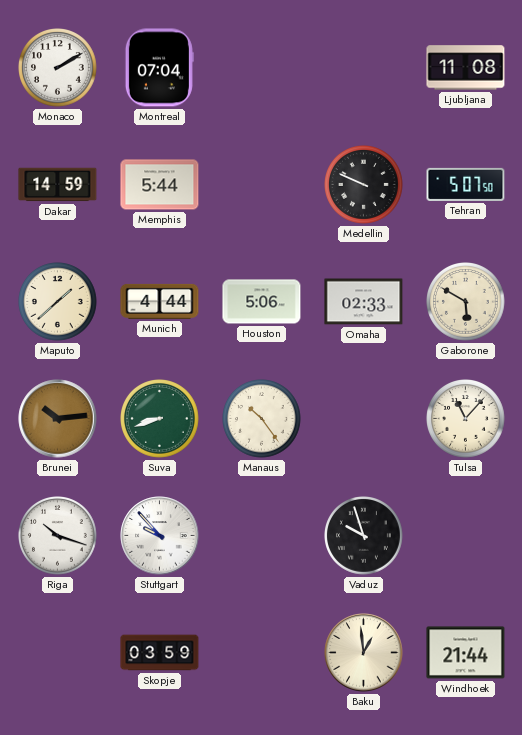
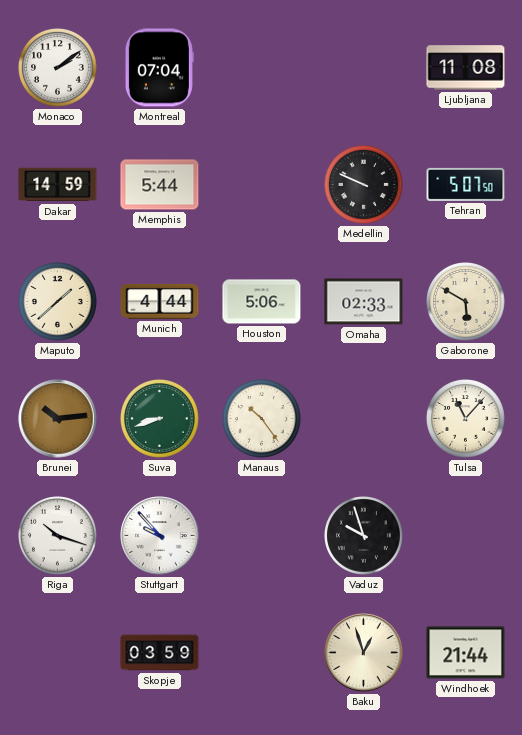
Monaco: 2:10 -> 2:09
Baku: 12:59 -> 12:57
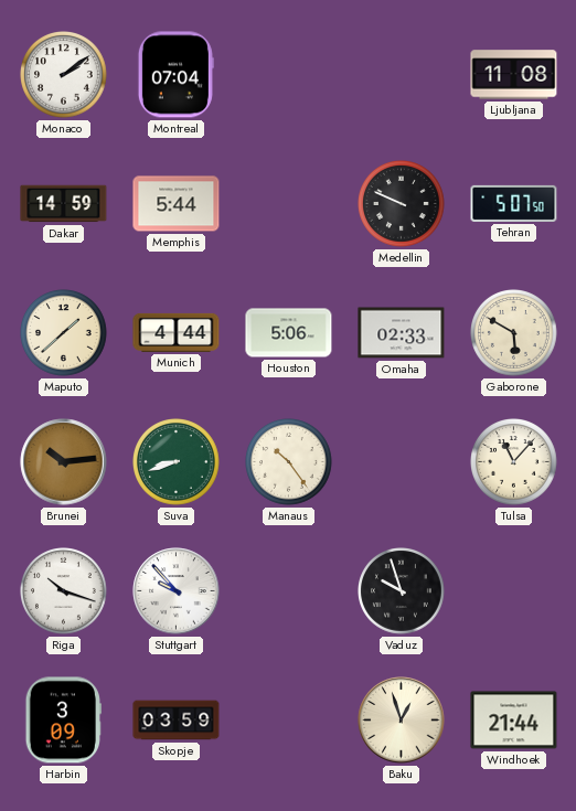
Harbin: none -> 3:09
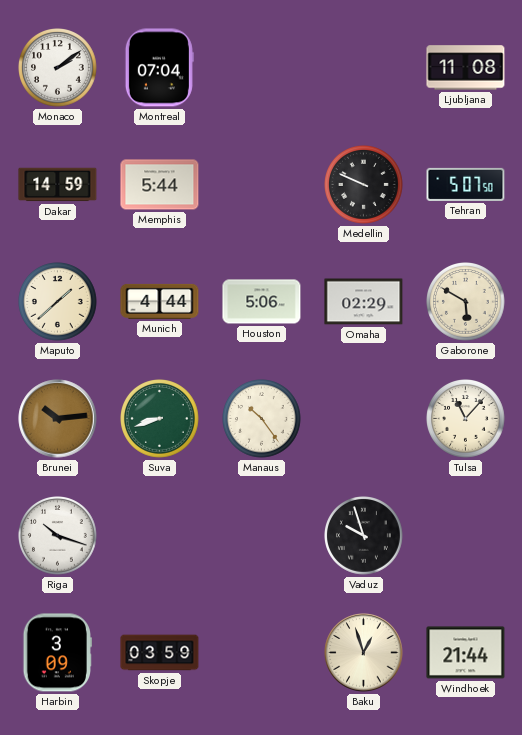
Omaha: 02:33 -> 02:29
Stuttgart: 9:53 -> none
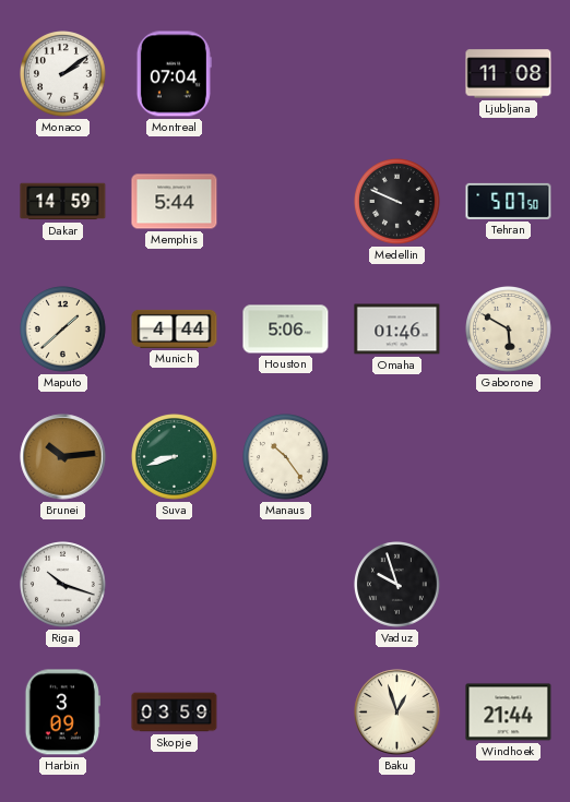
Omaha: 02:29 -> 01:46
Tulsa: 11:07 -> none
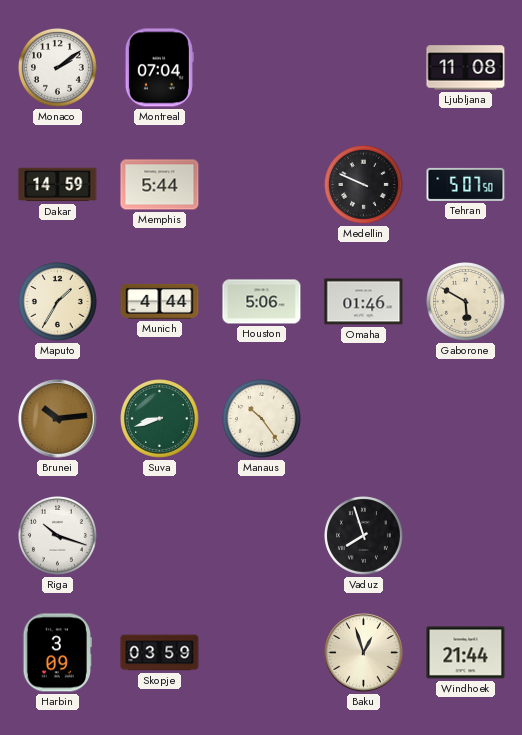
Maputo: 1:38 -> 1:35
Vaduz: 9:57 -> 7:57
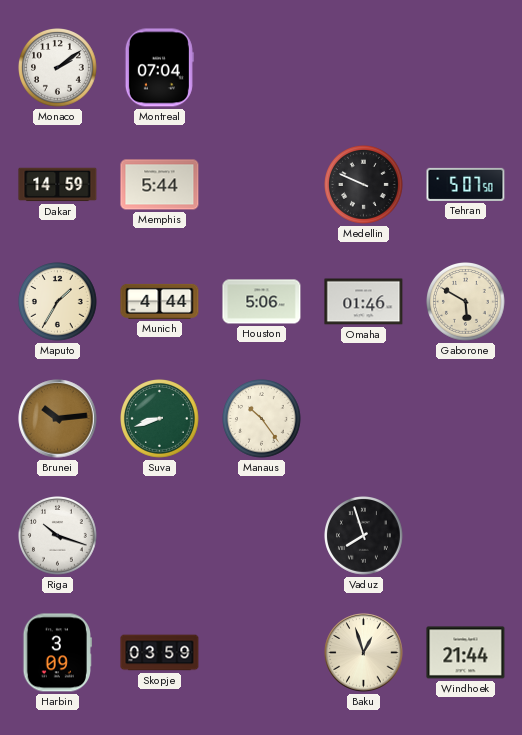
Ljubljana: 11:08 -> none
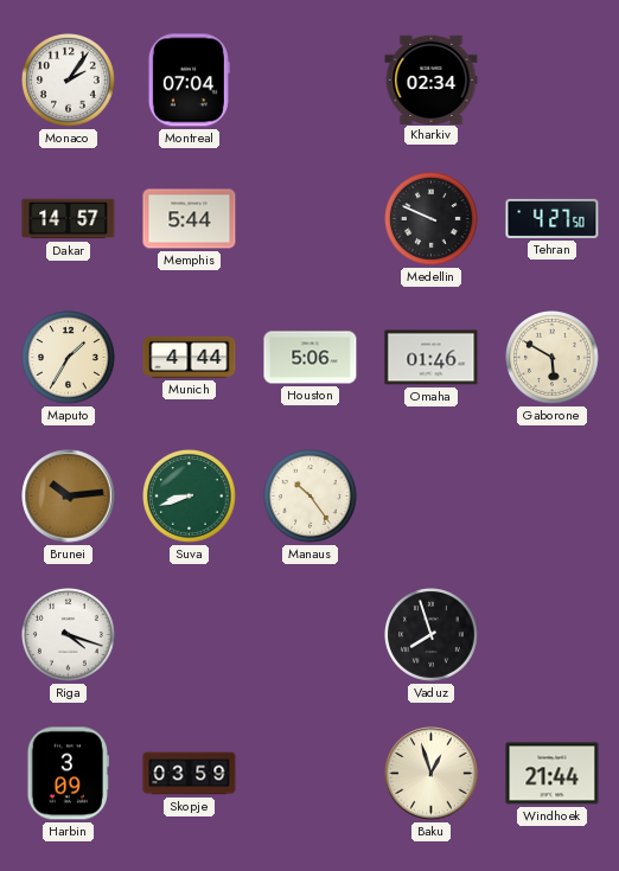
Monaco: 2:09 -> 2:06
Kharkiv: none -> 02:34
Dakar: 14:59 -> 14:57
Tehran: 5:07 -> 4:27
Riga: 10:18 -> 4:18
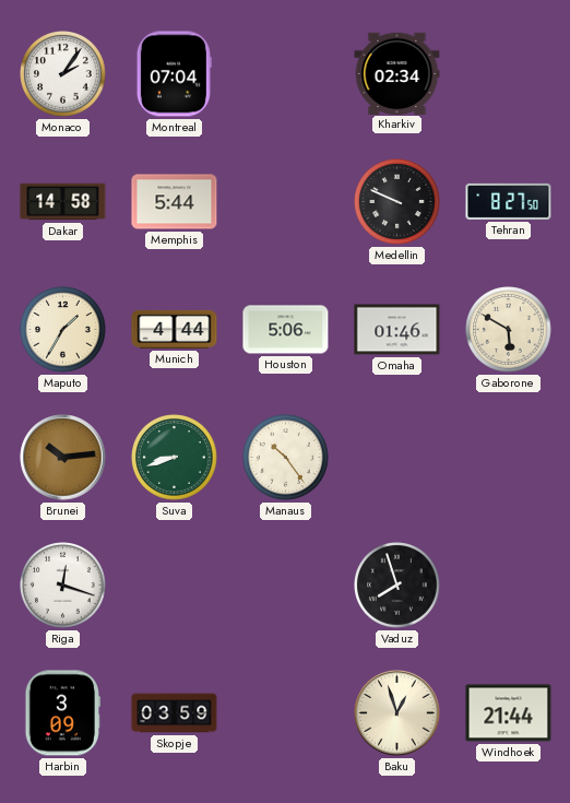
Dakar: 14:57 -> 14:58
Tehran: 4:27 -> 8:27
Riga: 4:18 -> 12:18
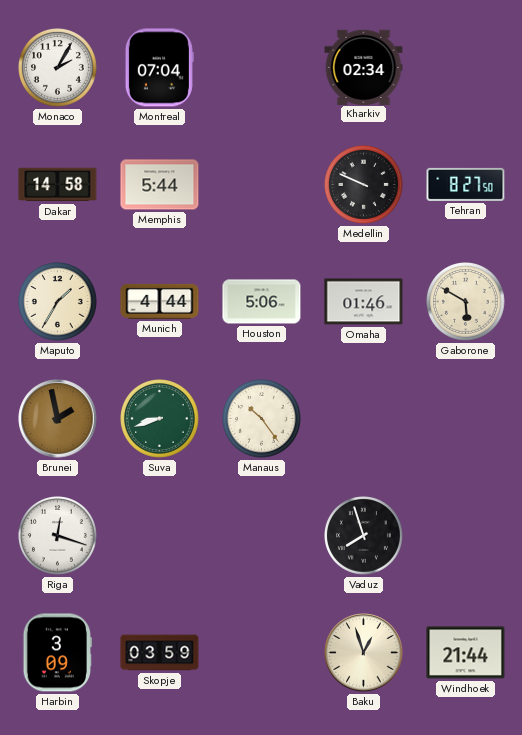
Monaco: 2:06 -> 2:05
Brunei: 10:14 -> 1:58
